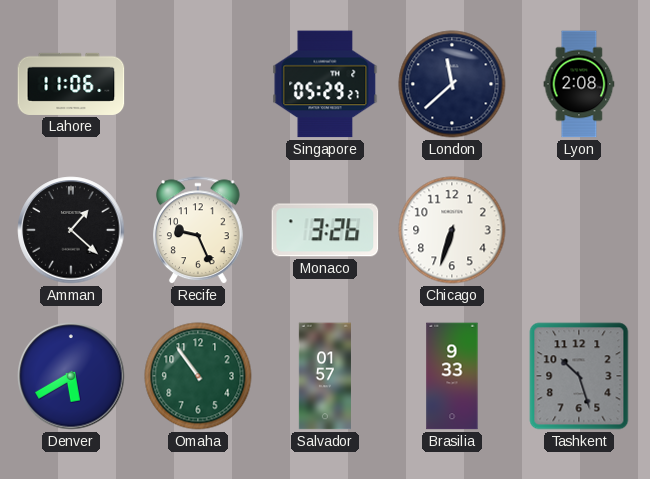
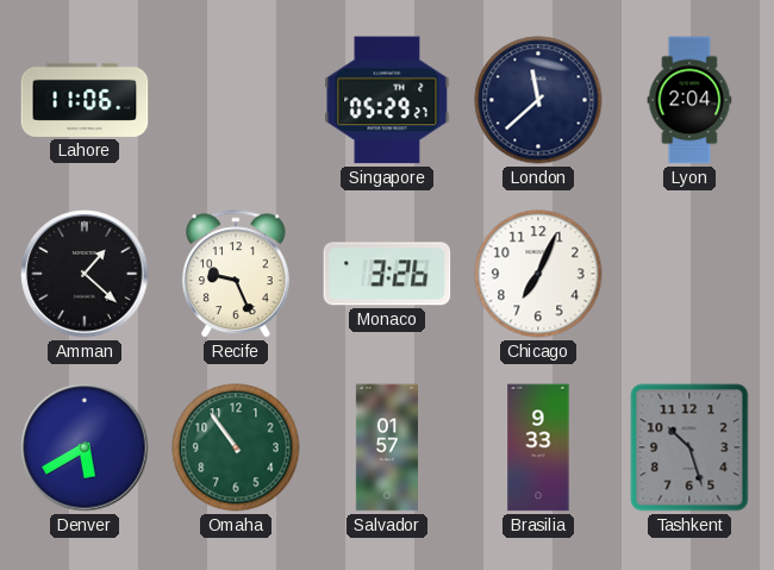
Lyon: 2:08 -> 2:04
Chicago: 6:33 -> 7:04
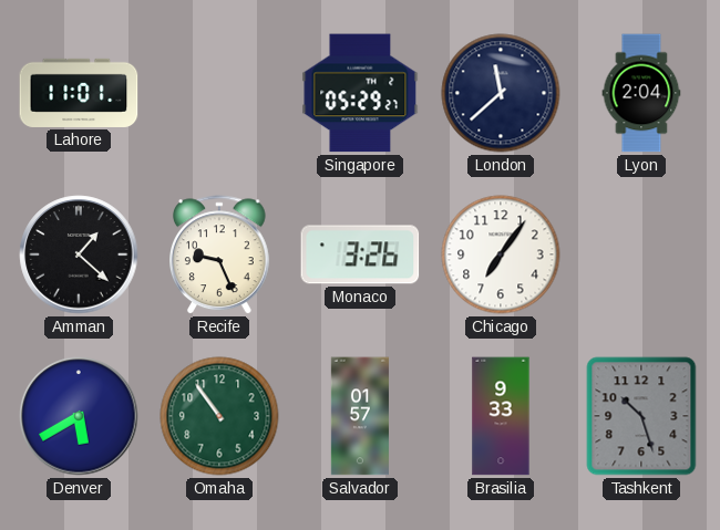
Lahore: 11:06 -> 11:01
Chicago: 7:04 -> 7:06
